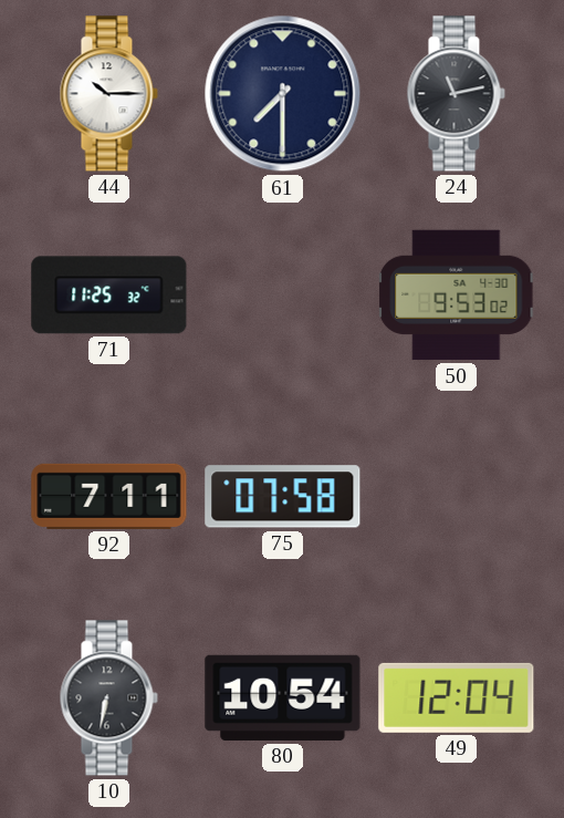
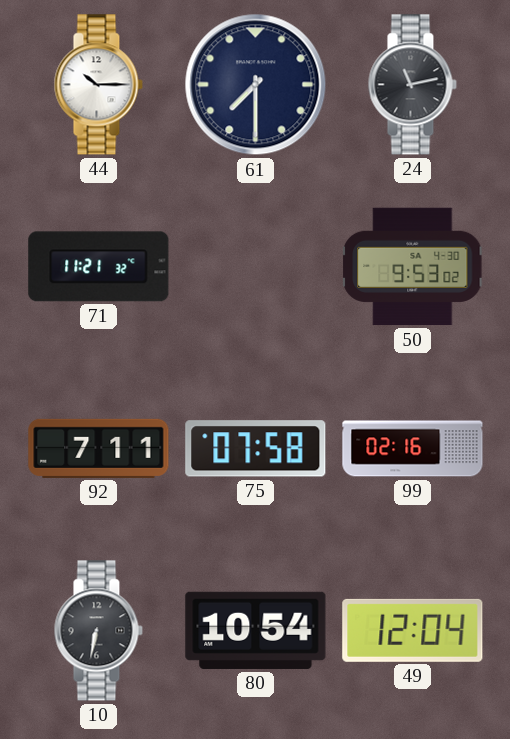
71: 11:25 -> 11:21
99: none -> 02:16
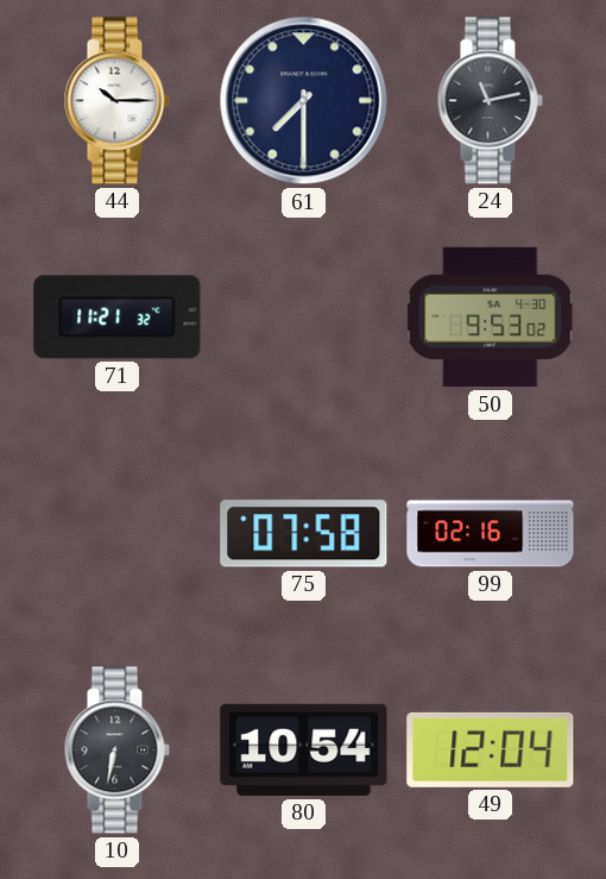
92: 7:11 -> none
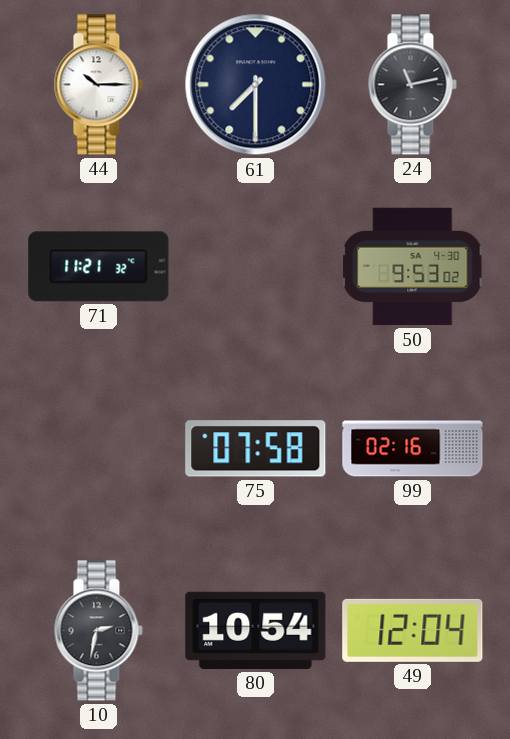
10: 6:32 -> 2:32
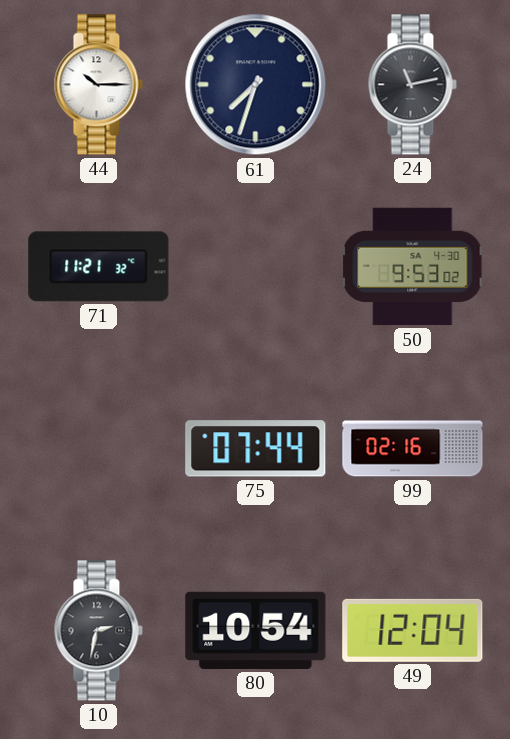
61: 7:30 -> 7:33
75: 07:58 -> 07:44
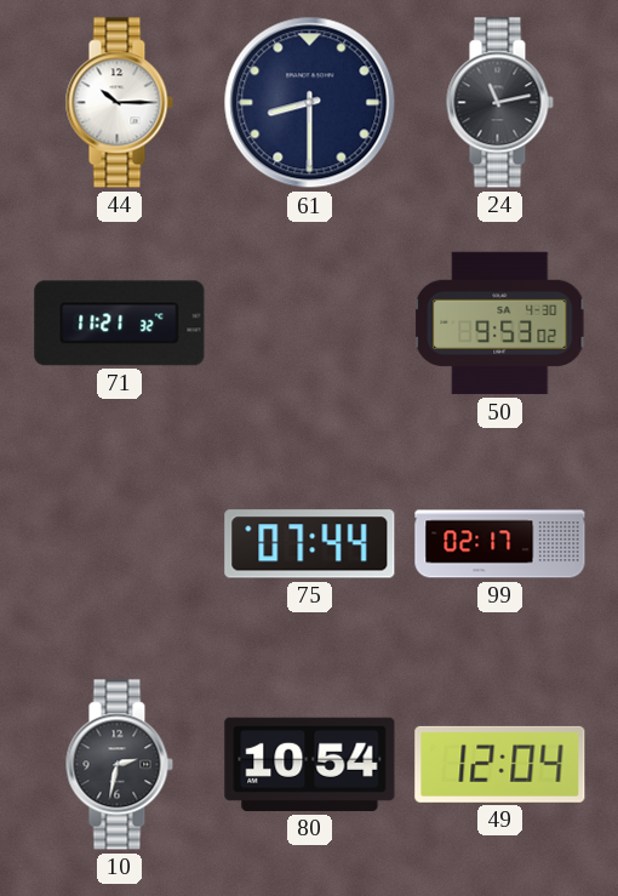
61: 7:33 -> 8:30
99: 02:16 -> 02:17
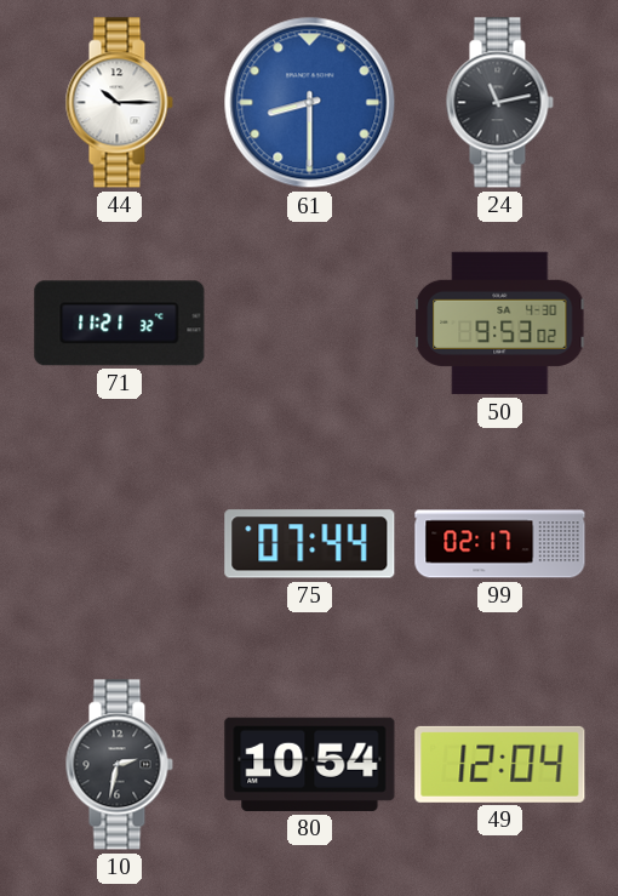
61 dial: navy -> blue
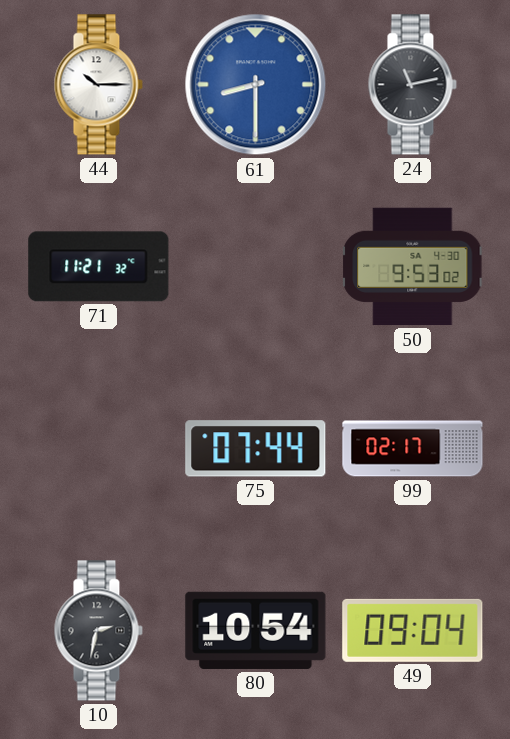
49: 12:04 -> 09:04
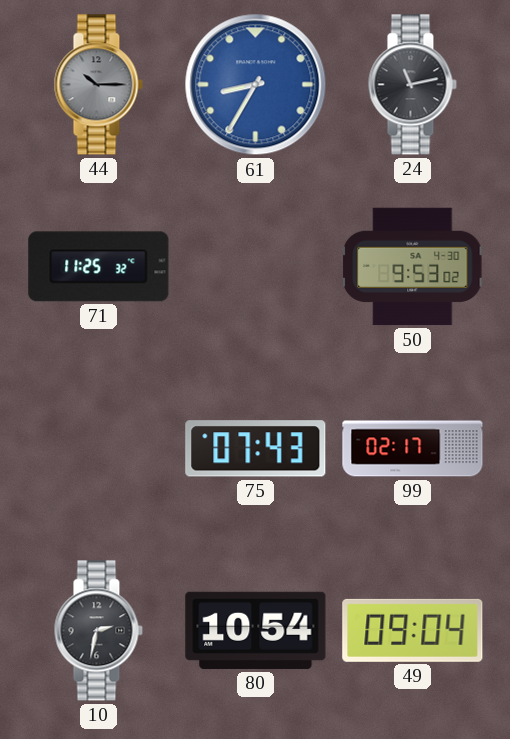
44 dial: white -> grey
61: 8:30 -> 8:35
71: 11:21 -> 11:25
75: 07:44 -> 07:43
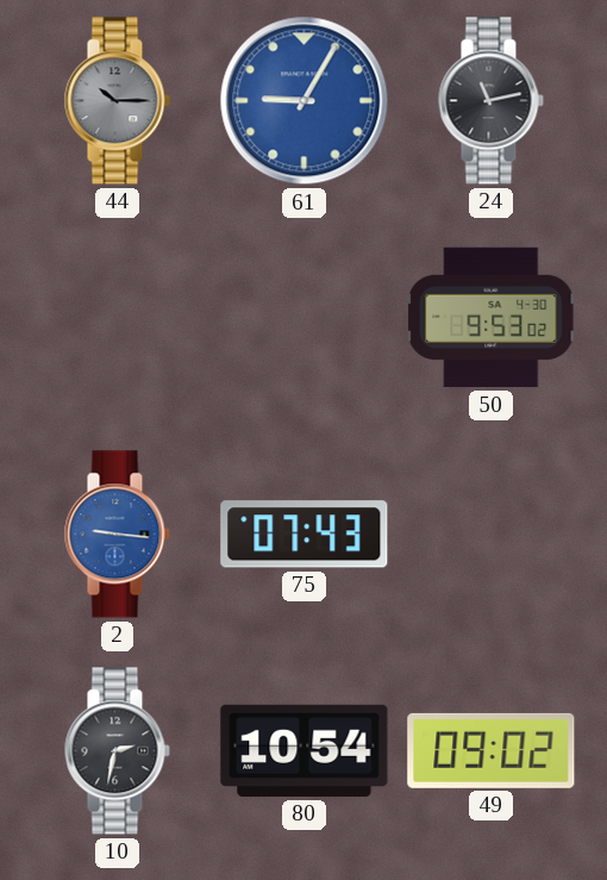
61: 8:35 -> 9:05
71: 11:25 -> none
2: none -> 9:16
99: 02:17 -> none
49: 09:04 -> 09:02
